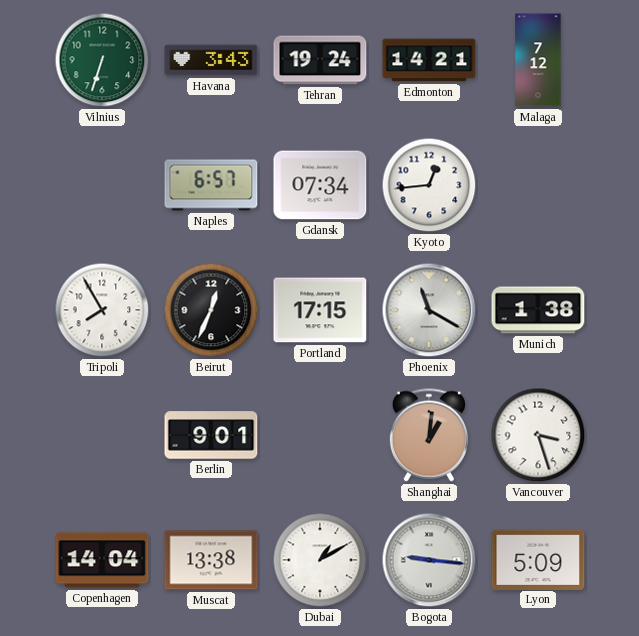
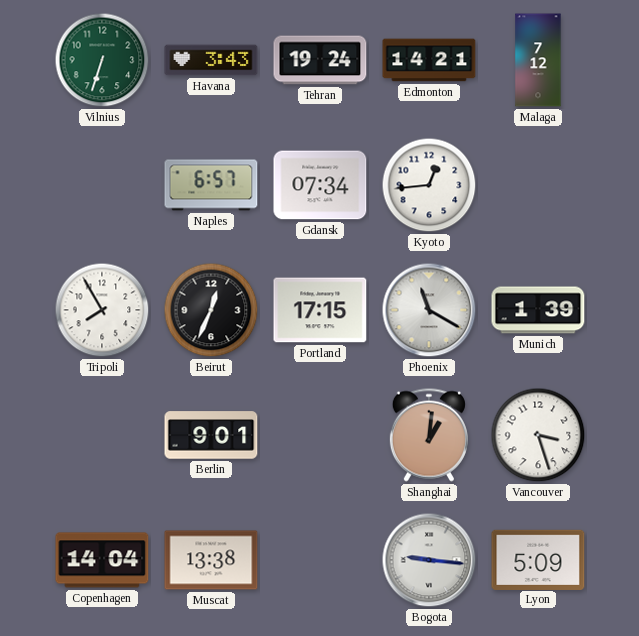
Munich: 1:38 -> 1:39
Dubai: 1:10 -> none
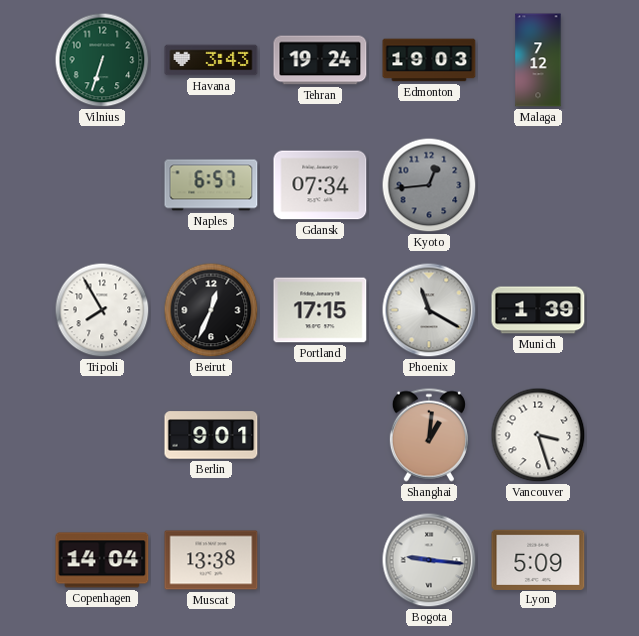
Edmonton: 14:21 -> 19:03
Kyoto dial: white -> grey
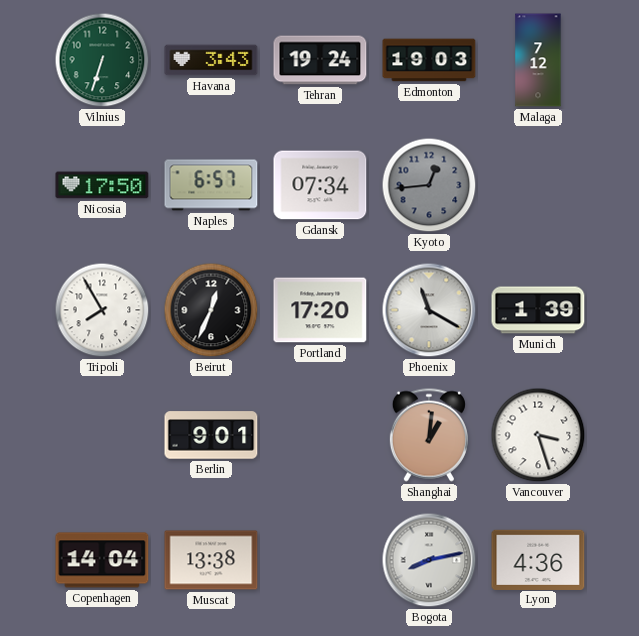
Nicosia: none -> 17:50
Portland: 17:15 -> 17:20
Bogota: 9:16 -> 8:13
Lyon: 5:09 -> 4:36
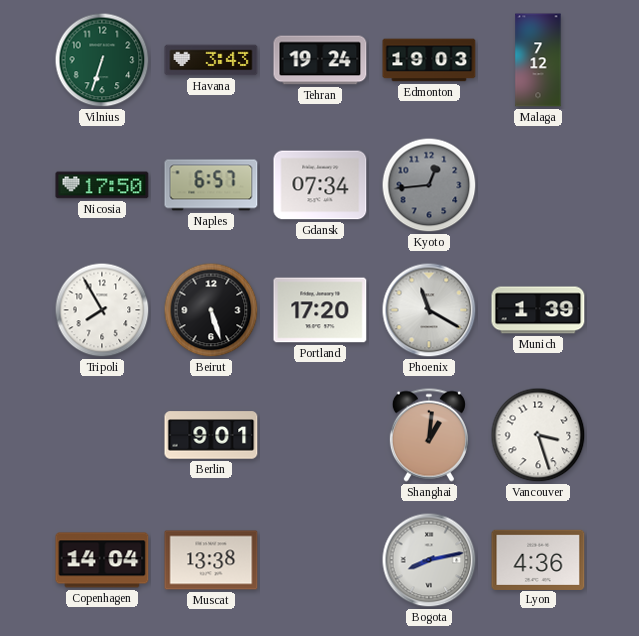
Beirut: 12:34 -> 5:27
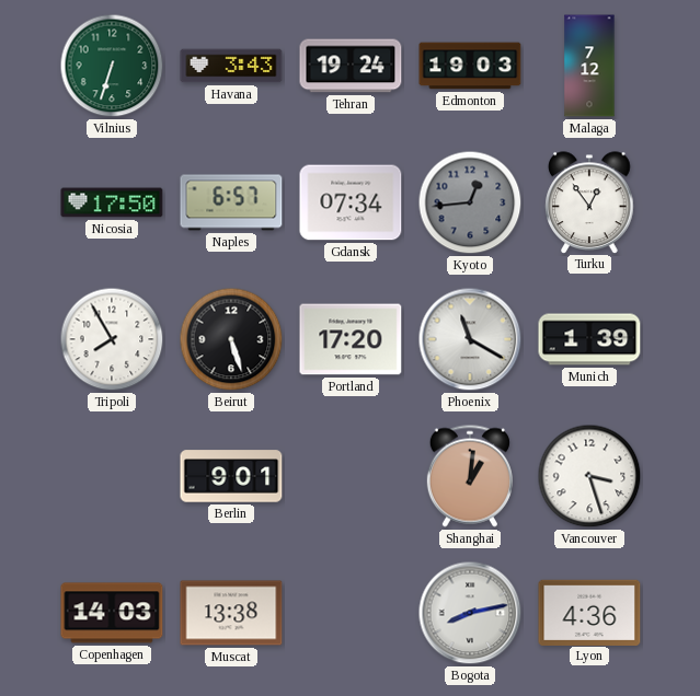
Turku: none -> 12:54
Copenhagen: 14:04 -> 14:03
